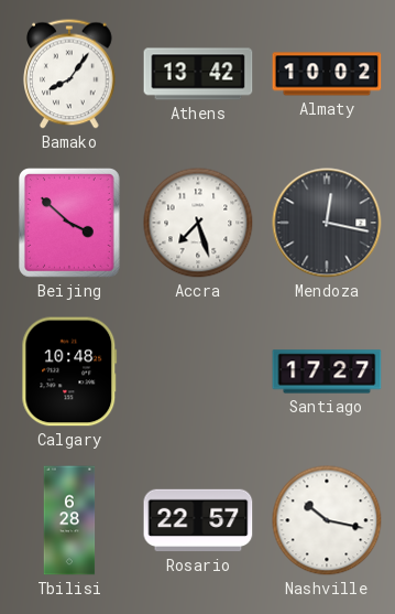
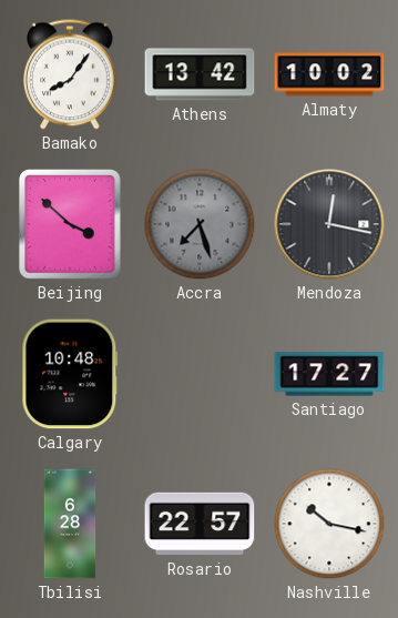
Accra dial: white -> grey
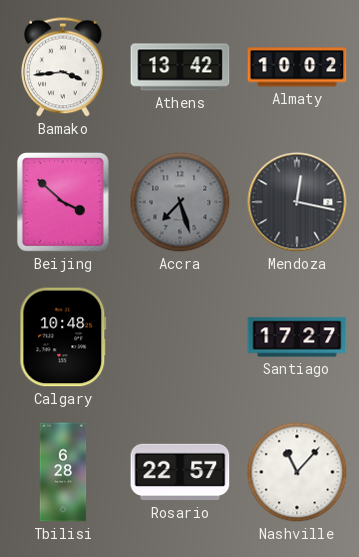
Bamako: 8:06 -> 3:44
Nashville: 10:17 -> 11:07
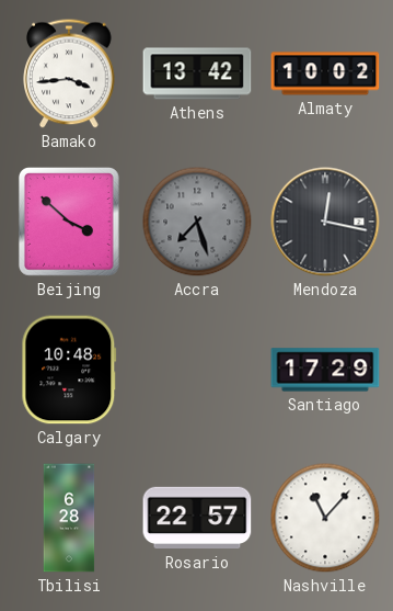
Santiago: 17:27 -> 17:29
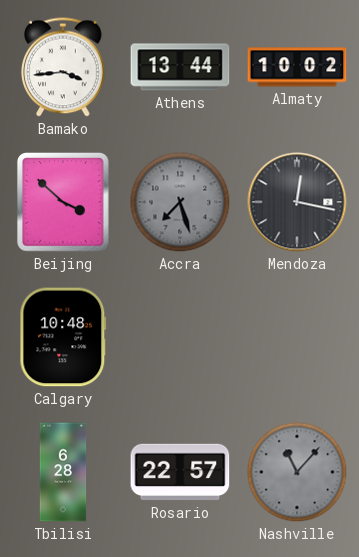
Athens: 13:42 -> 13:44
Santiago: 17:29 -> none
Nashville dial: white -> grey
